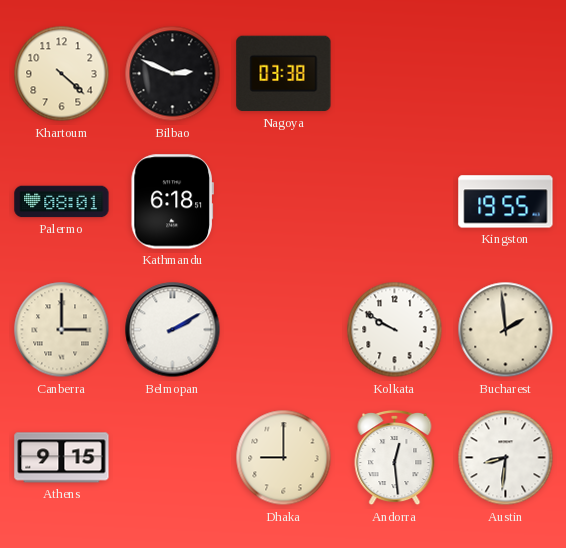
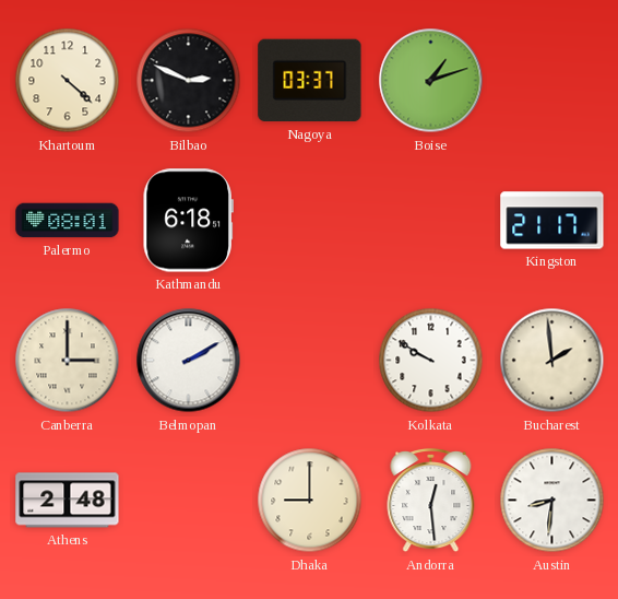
Nagoya: 03:38 -> 03:37
Boise: none -> 1:12
Kingston: 19:55 -> 21:17
Athens: 9:15 -> 2:48
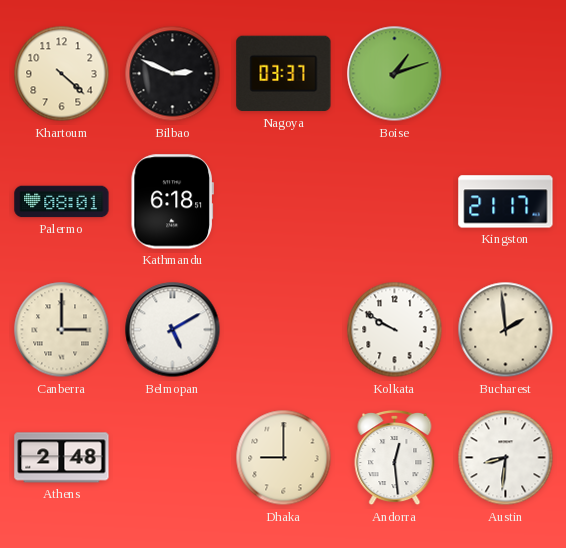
Belmopan: 2:10 -> 5:10
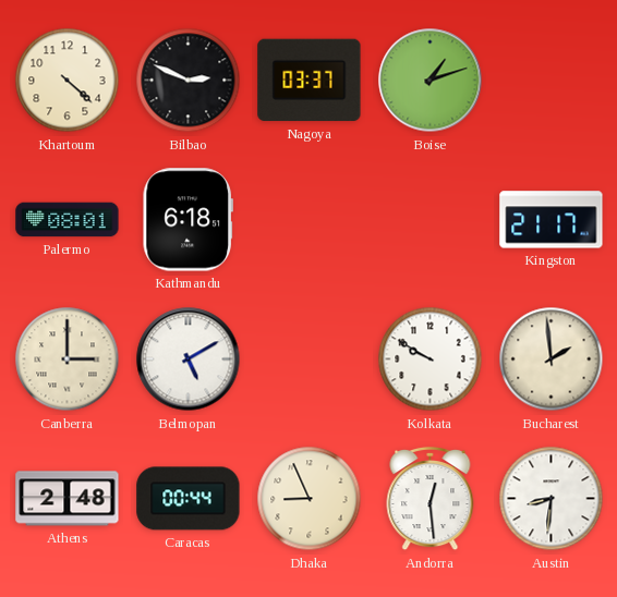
Caracas: none -> 00:44
Dhaka: 9:00 -> 8:56
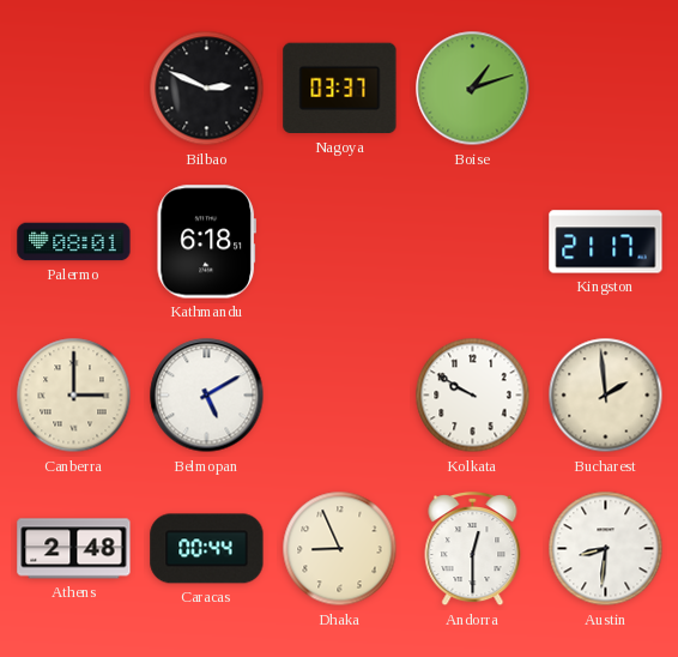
Khartoum: 4:22 -> none
Andorra: 12:29 -> 12:30
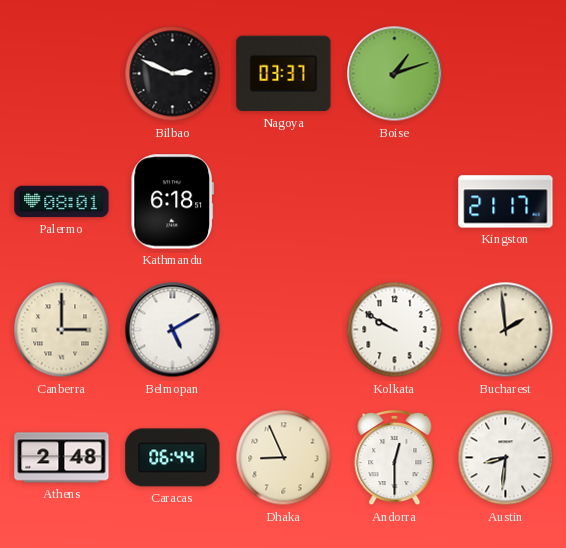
Caracas: 00:44 -> 06:44
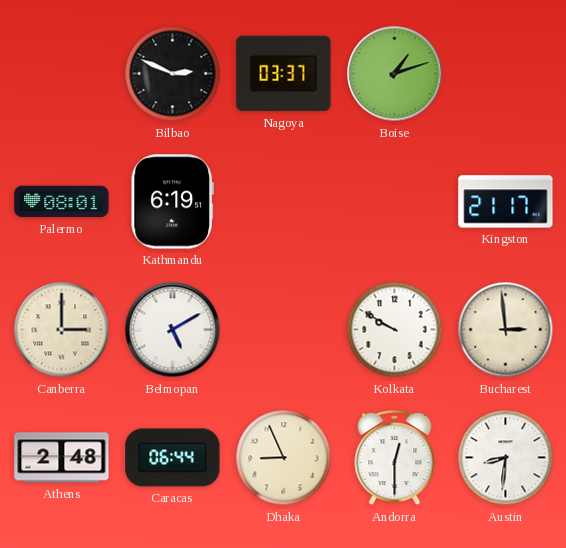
Kathmandu: 6:18 -> 6:19
Bucharest: 1:59 -> 2:59
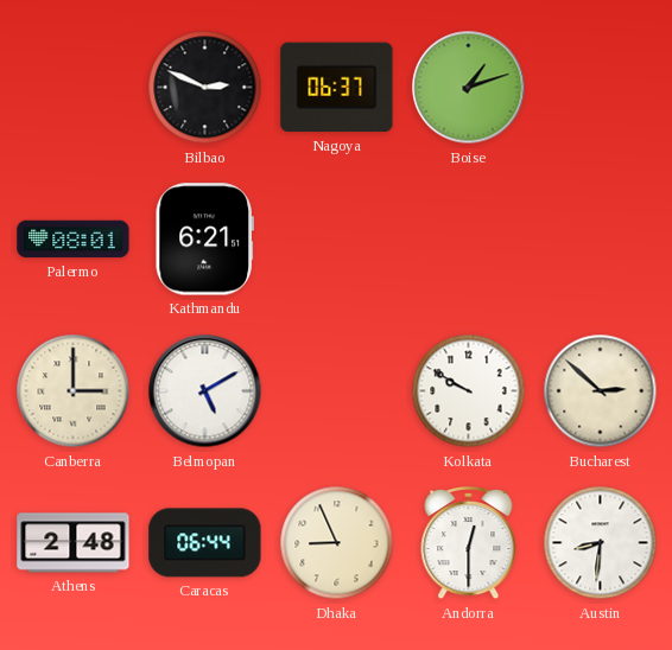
Nagoya: 03:37 -> 06:37
Kathmandu: 6:19 -> 6:21
Kingston: 21:17 -> none
Bucharest: 2:59 -> 2:52
